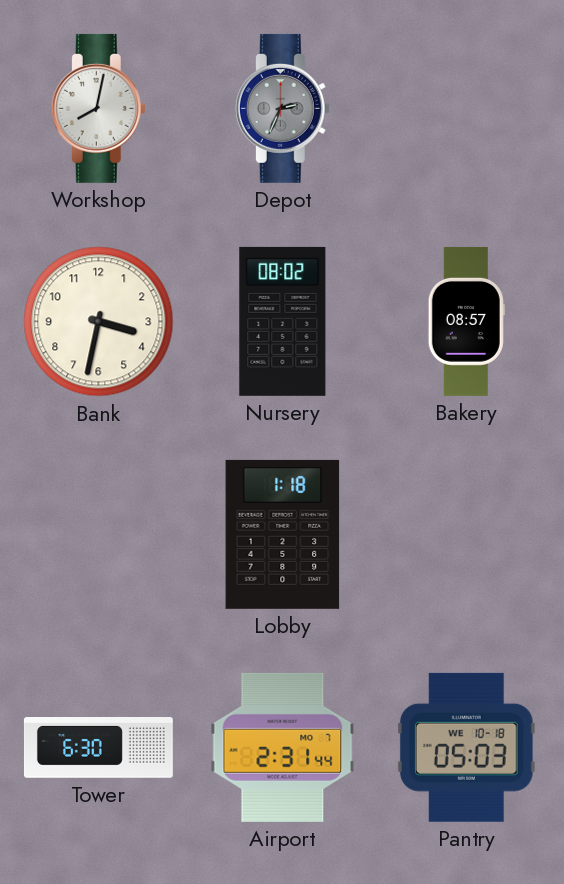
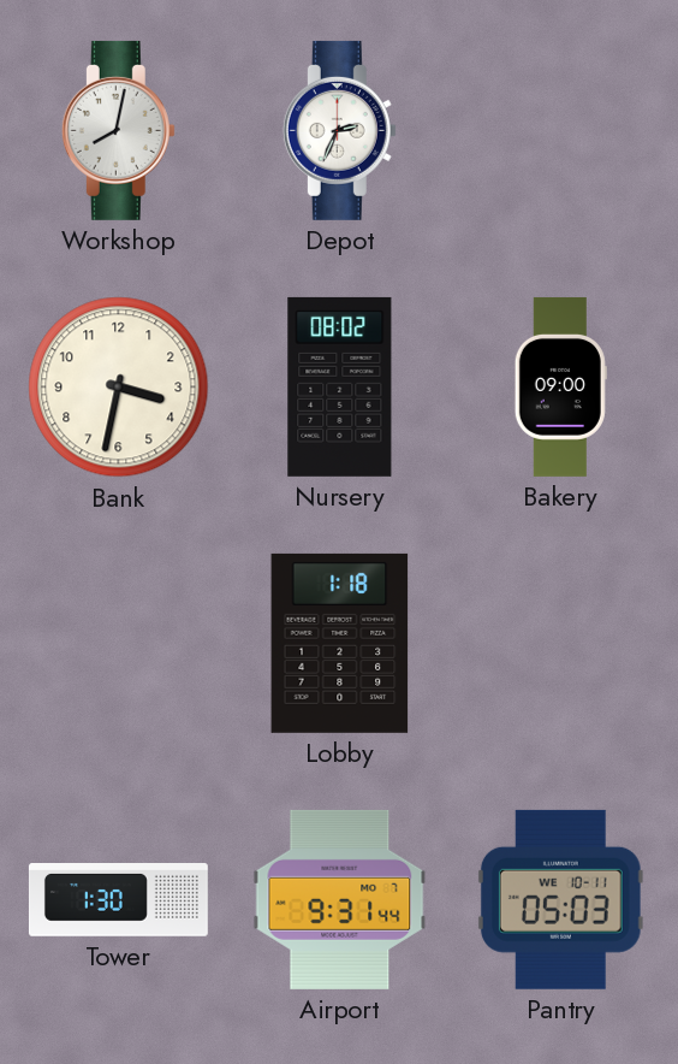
Depot dial: grey -> white
Bakery: 08:57 -> 09:00
Tower: 6:30 -> 1:30
Airport: 2:31 -> 9:31
Pantry date: WE 10-18 -> WE 10-11
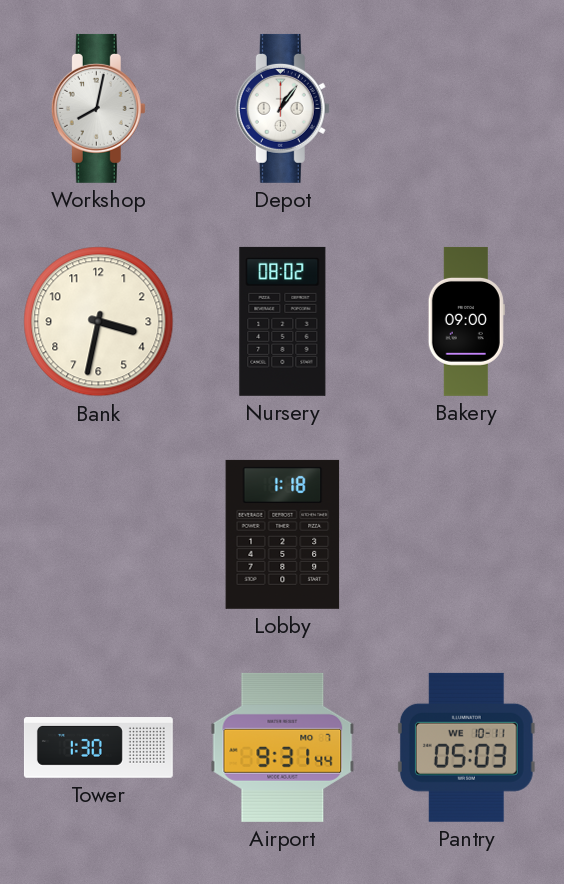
Depot: 2:34 -> 1:06
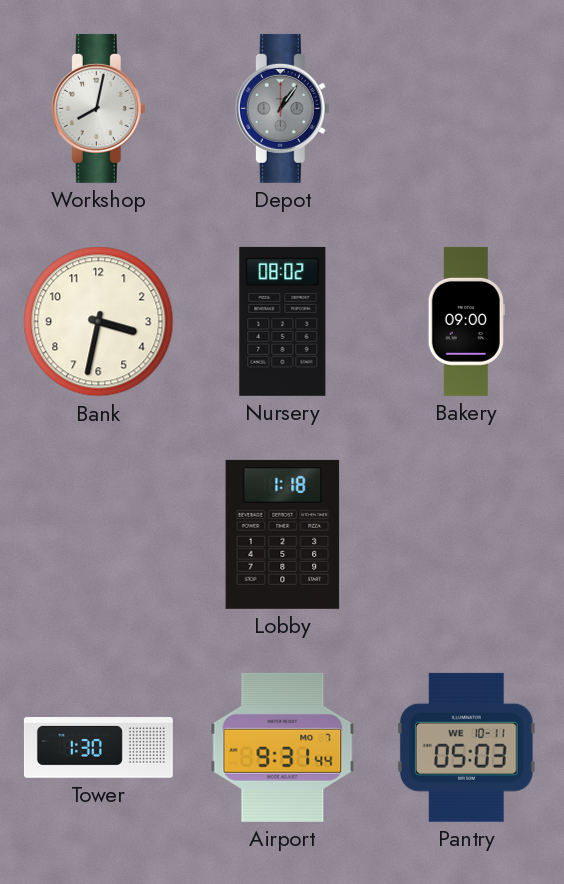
Depot dial: white -> grey
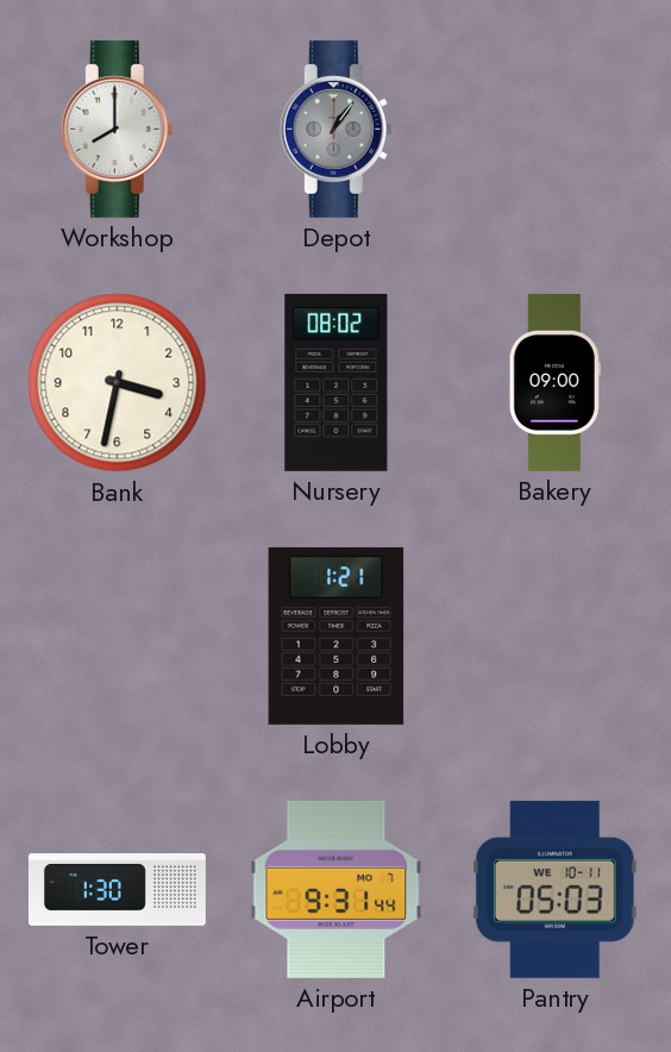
Workshop: 8:02 -> 8:00
Lobby: 1:18 -> 1:21
